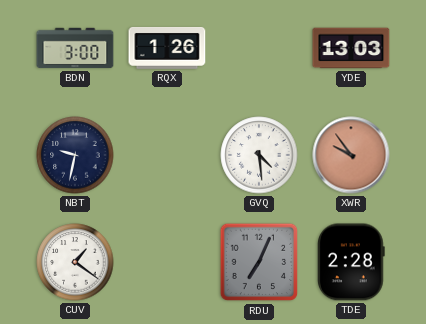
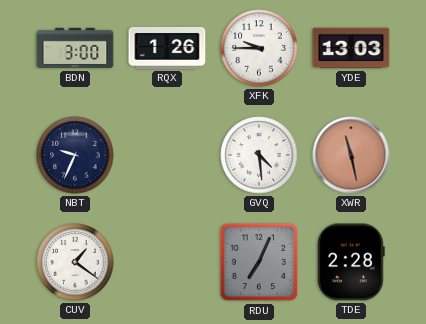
XFK: none -> 9:45
NBT: 9:32 -> 9:34
XWR: 9:54 -> 11:28
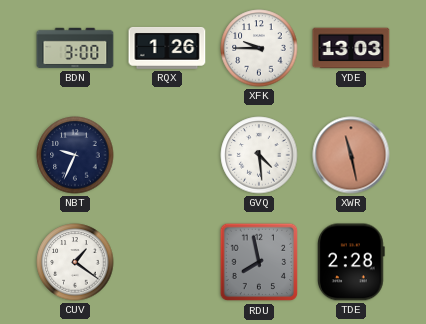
RDU: 7:04 -> 7:58
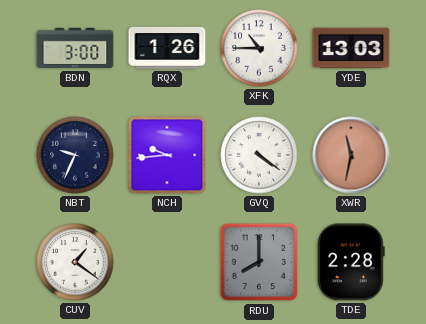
XFK: 9:45 -> 10:45
NCH: none -> 9:44
GVQ: 4:29 -> 4:21
XWR: 11:28 -> 11:32
RDU: 7:58 -> 8:00
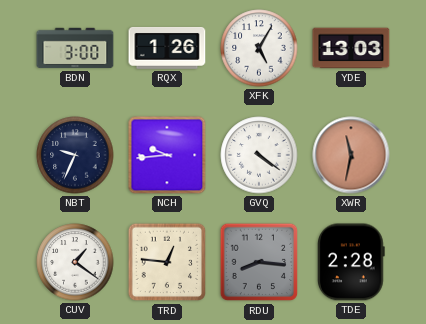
XFK: 10:45 -> 5:05
TRD: none -> 12:46
RDU: 8:00 -> 8:16
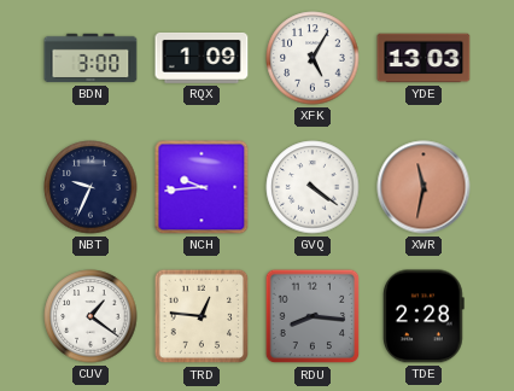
RQX: 1:26 -> 1:09
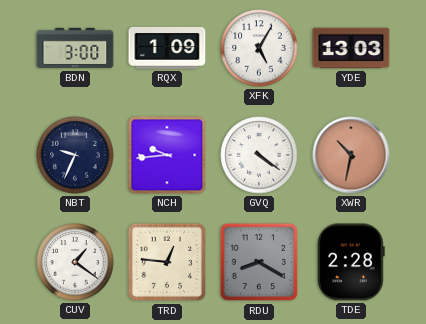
XWR: 11:32 -> 10:32
RDU: 8:16 -> 8:20
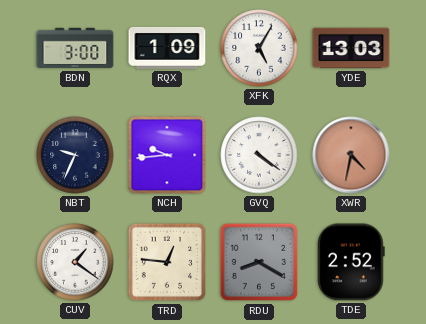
XWR: 10:32 -> 4:32
TDE: 2:28 -> 2:52
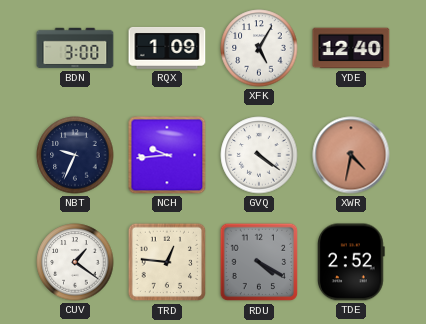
YDE: 13:03 -> 12:40
RDU: 8:20 -> 4:20
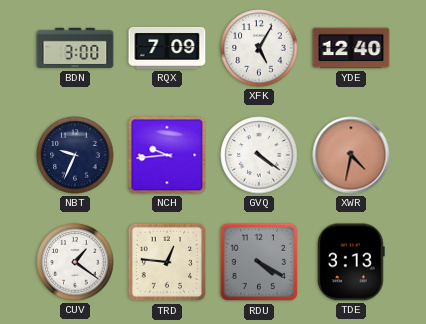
RQX: 1:09 -> 7:09
TDE: 2:52 -> 3:13
